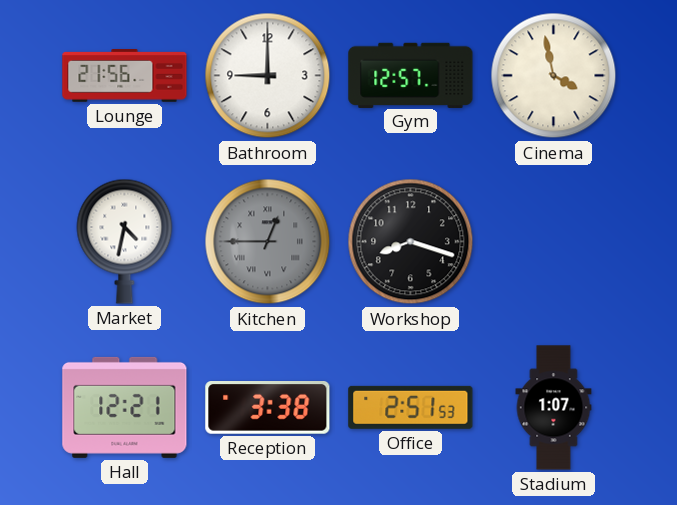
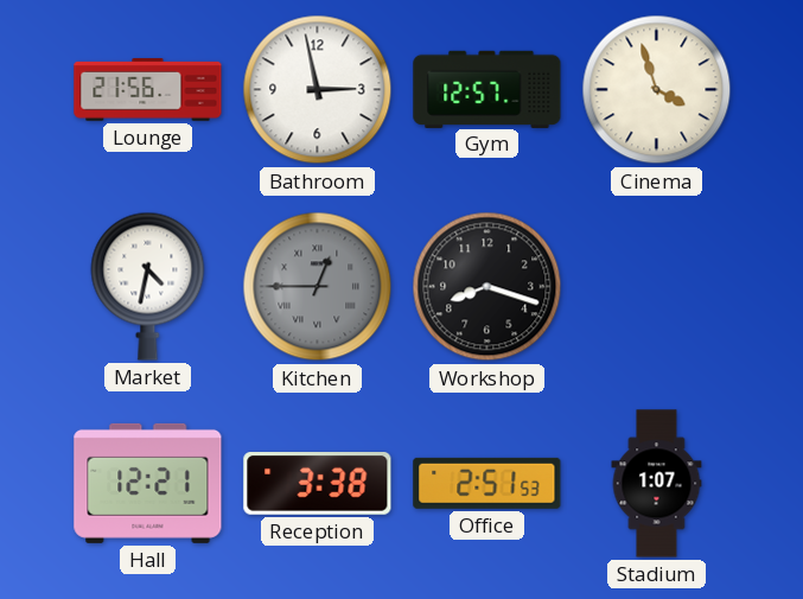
Bathroom: 9:00 -> 2:58
Cinema: 3:58 -> 3:57
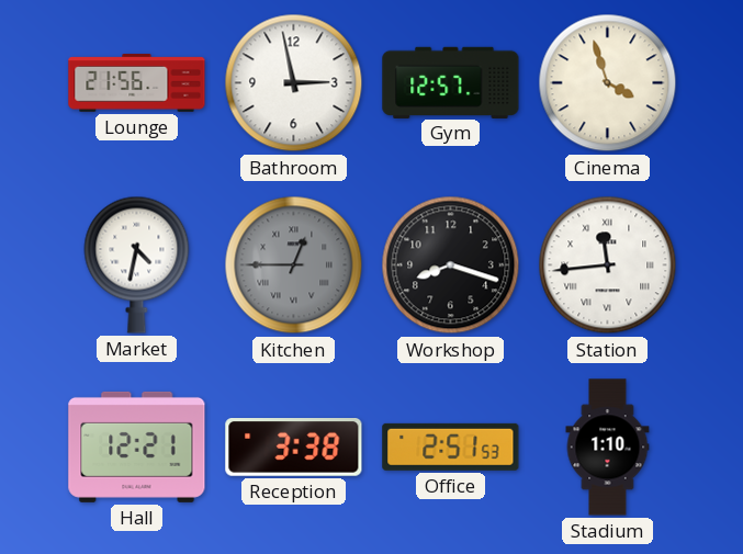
Station: none -> 11:44
Stadium: 1:07 -> 1:10
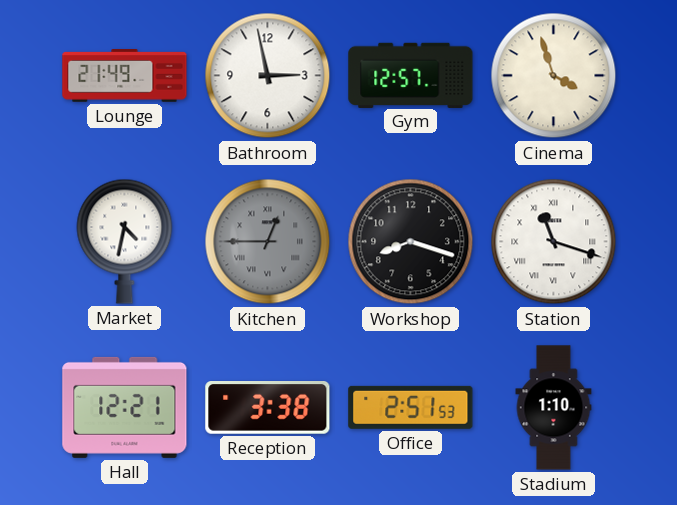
Lounge: 21:56 -> 21:49
Station: 11:44 -> 11:18
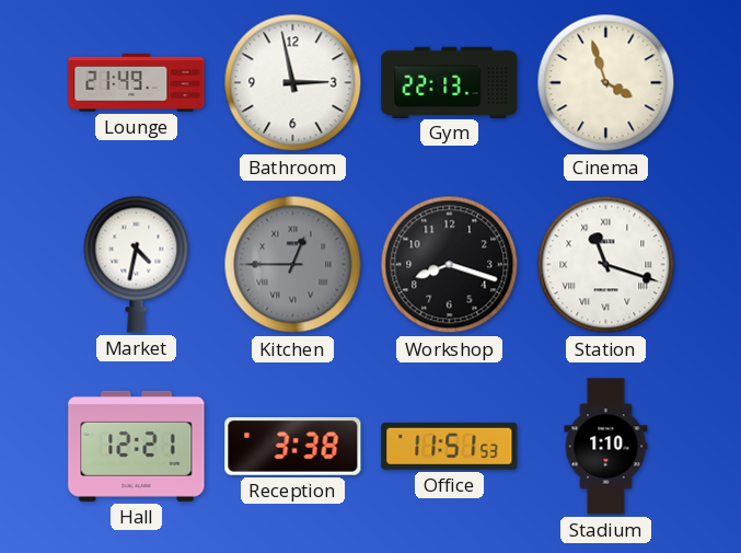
Gym: 12:57 -> 22:13
Office: 2:51 -> 11:51
